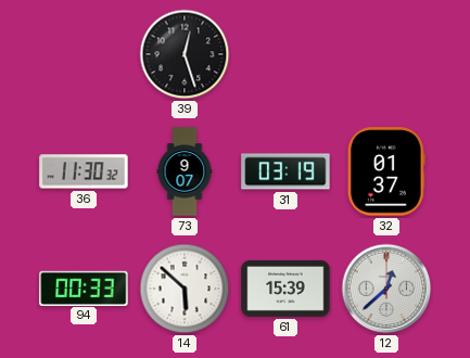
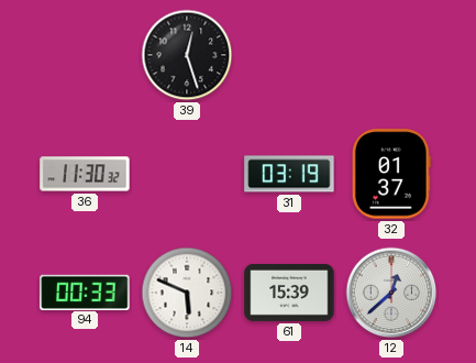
73: 9:07 -> none
14: 5:52 -> 5:49
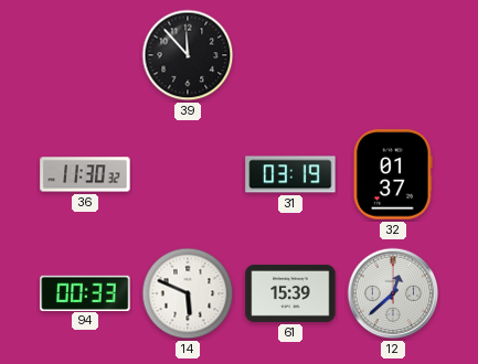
39: 12:27 -> 11:53
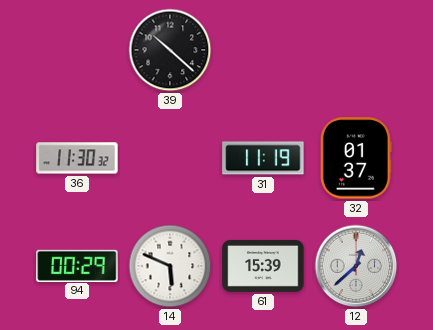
39: 11:53 -> 10:22
31: 03:19 -> 11:19
94: 00:33 -> 00:29
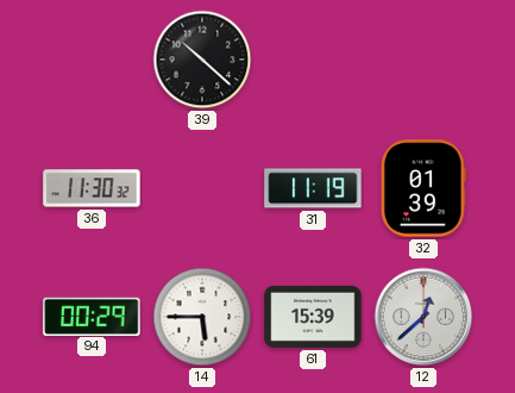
32: 01:37 -> 01:39
14: 5:49 -> 5:45
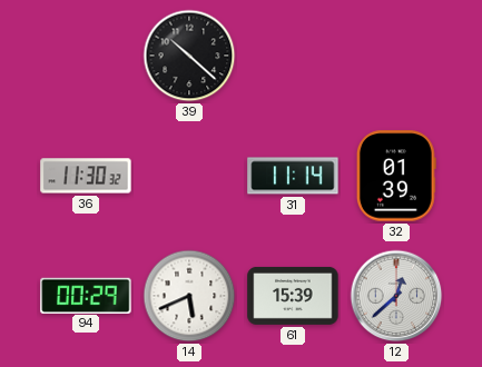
31: 11:19 -> 11:14
14: 5:45 -> 5:41
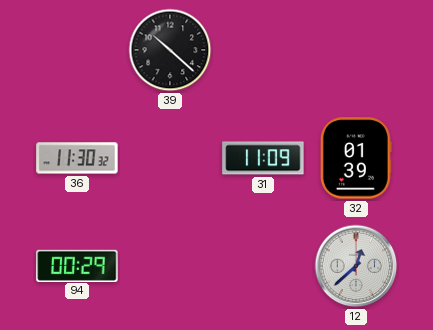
31: 11:14 -> 11:09
14: 5:41 -> none
61: 15:39 -> none
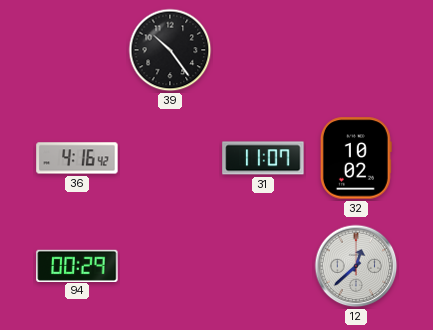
39: 10:22 -> 10:24
36: 11:30 -> 4:16
31: 11:09 -> 11:07
32: 01:39 -> 10:02
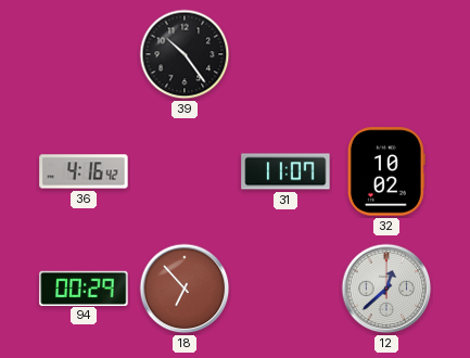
18: none -> 6:53
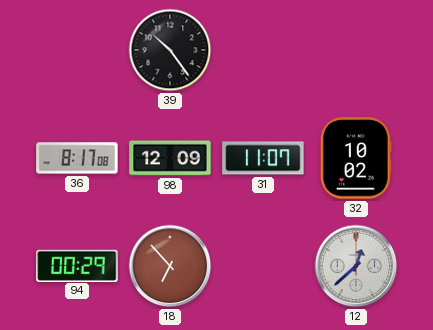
36: 4:16 -> 8:17
98: none -> 12:09
